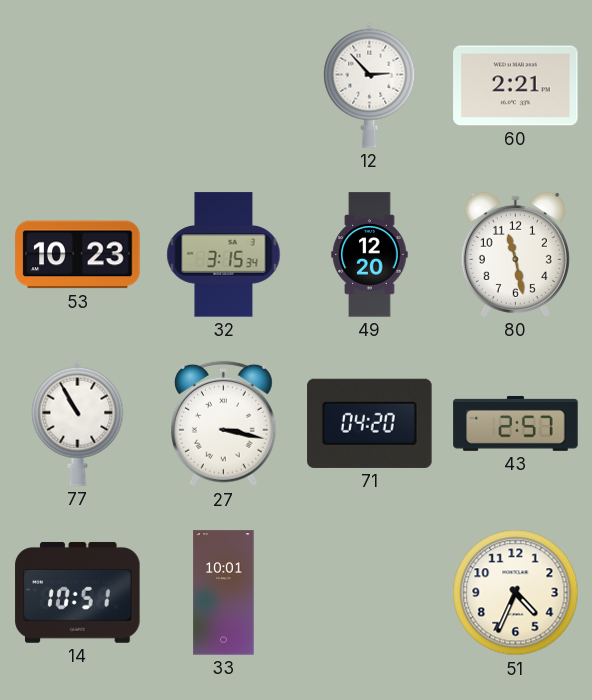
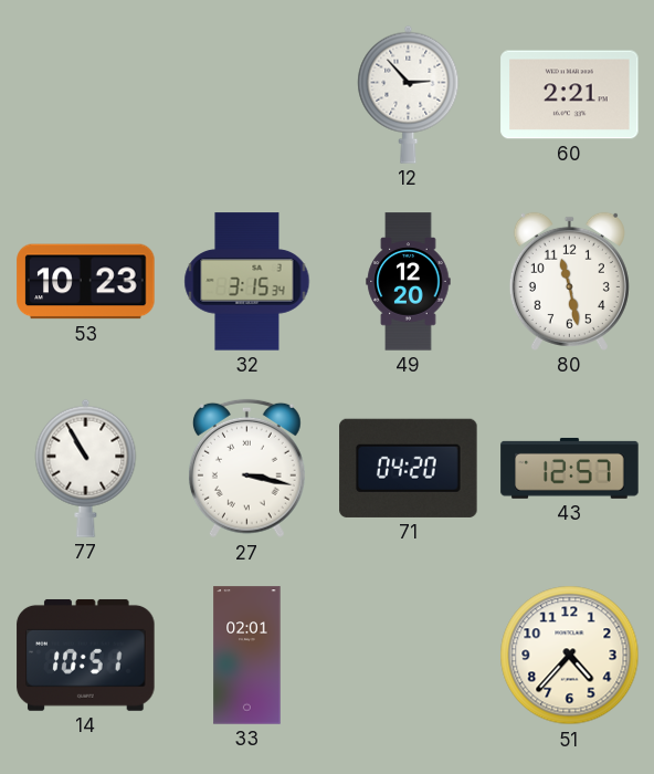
43: 2:57 -> 12:57
33: 10:01 -> 02:01
51: 4:34 -> 4:37
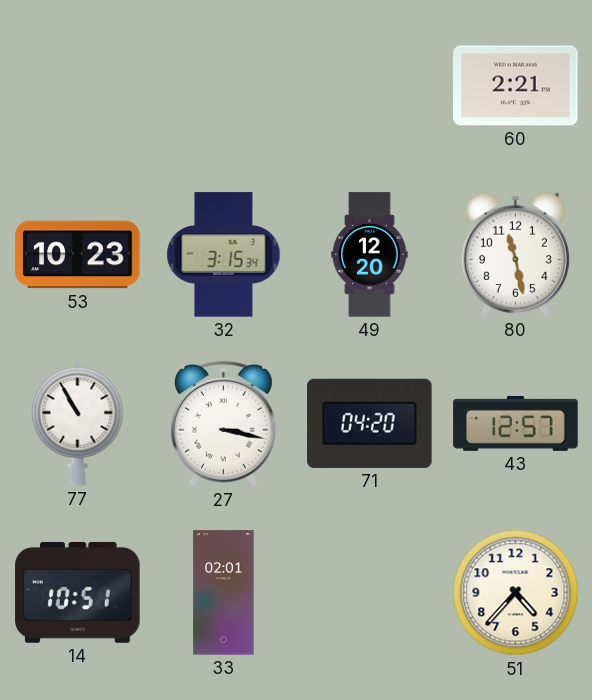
12: 2:53 -> none
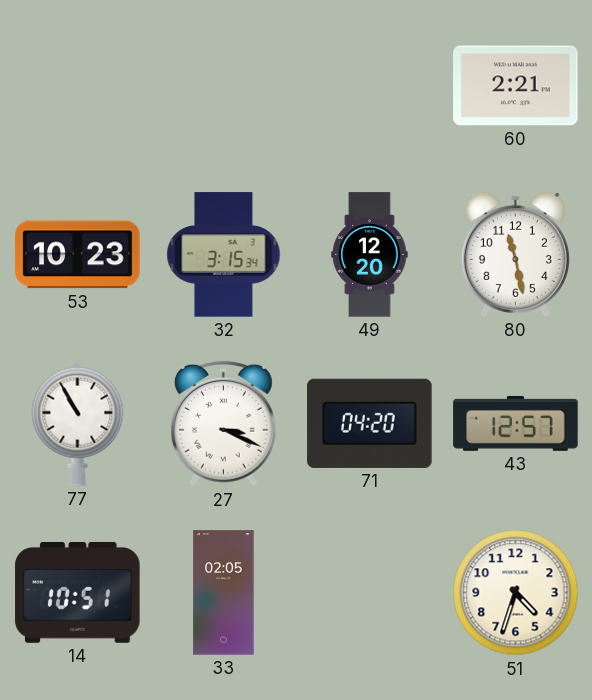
27: 3:17 -> 3:19
33: 02:01 -> 02:05
51: 4:37 -> 4:33
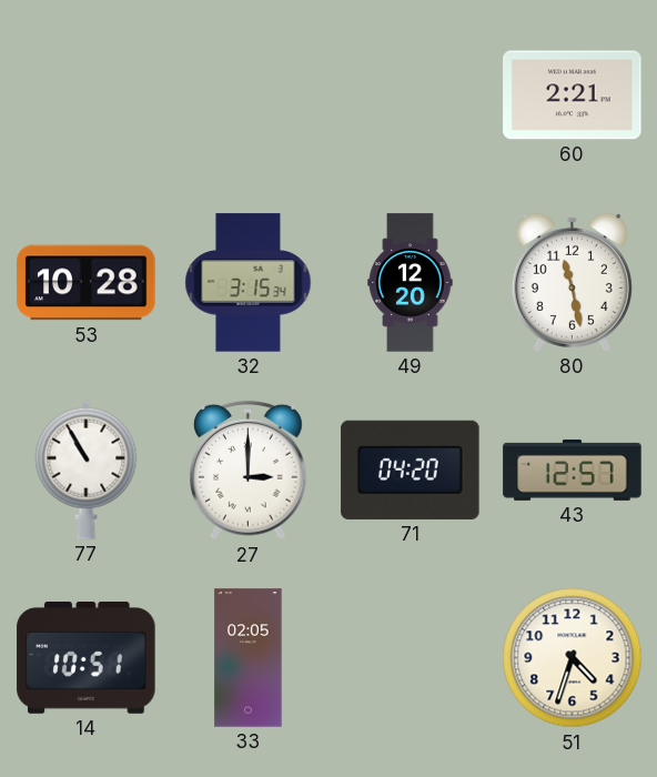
53: 10:23 -> 10:28
27: 3:19 -> 3:00
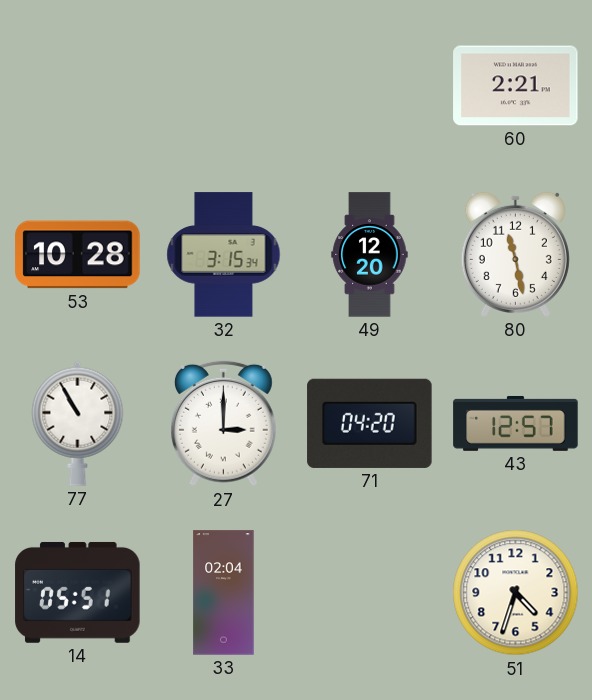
14: 10:51 -> 05:51
33: 02:05 -> 02:04
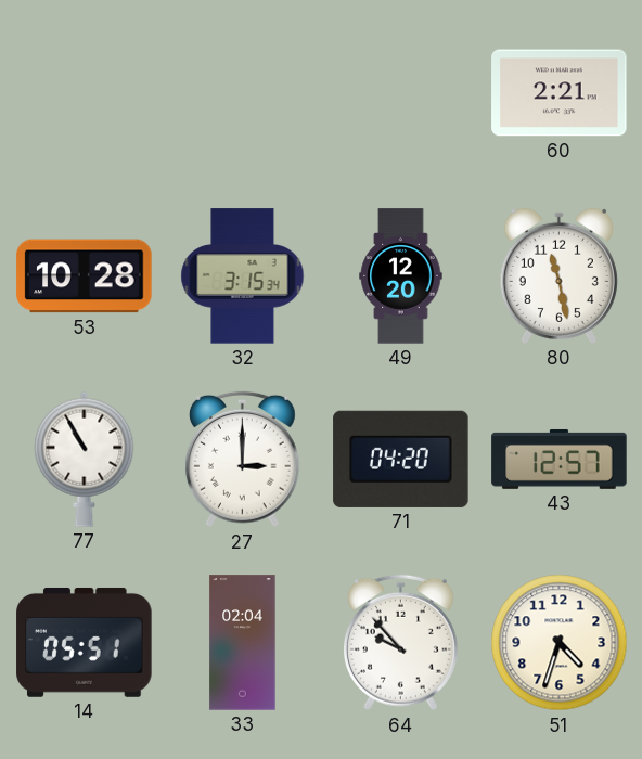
64: none -> 9:53
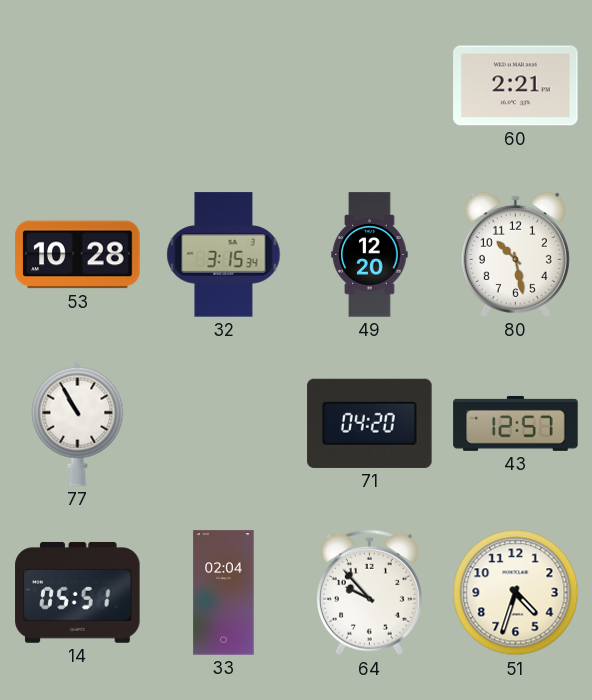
80: 11:28 -> 10:28
27: 3:00 -> none
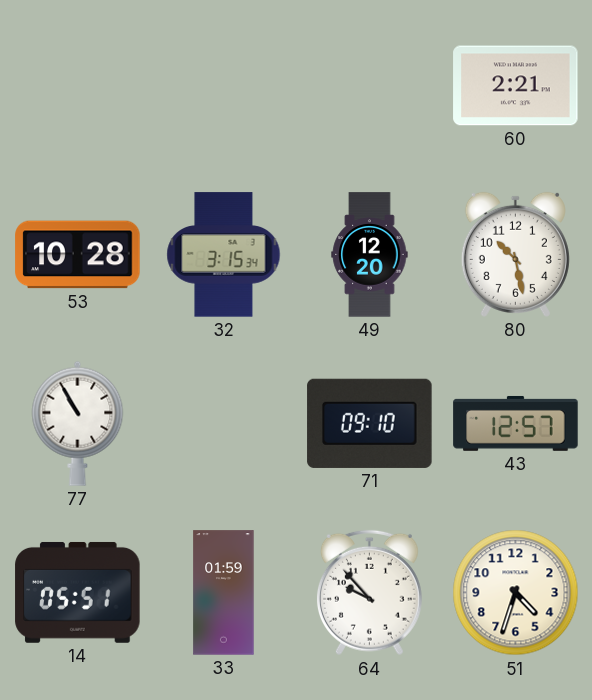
71: 04:20 -> 09:10
33: 02:04 -> 01:59
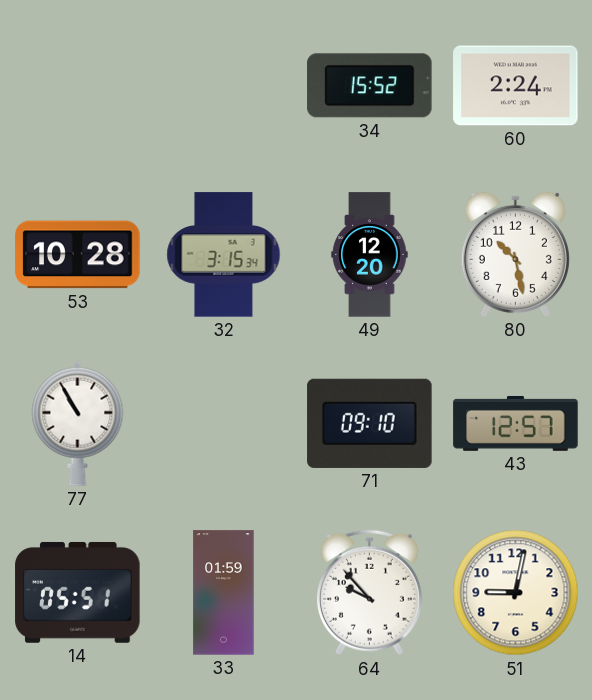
34: none -> 15:52
60: 2:21 -> 2:24
51: 4:33 -> 9:02
